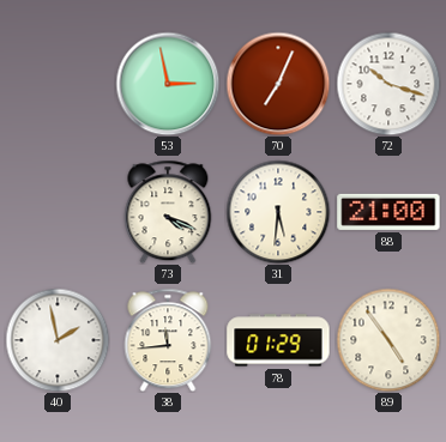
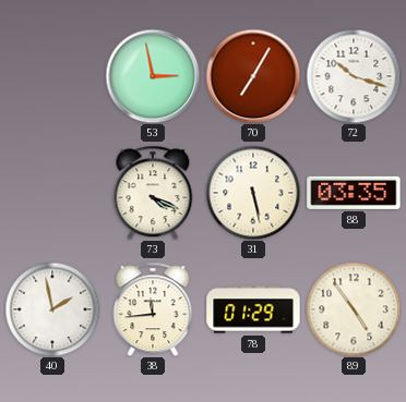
70: 7:04 -> 7:05
31: 5:31 -> 5:28
88: 21:00 -> 03:35
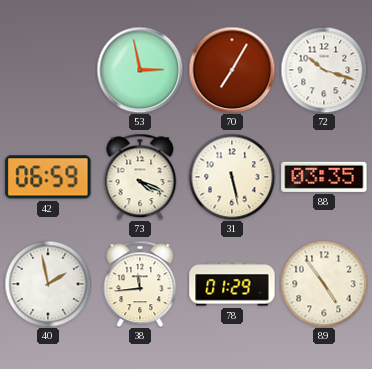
42: none -> 06:59
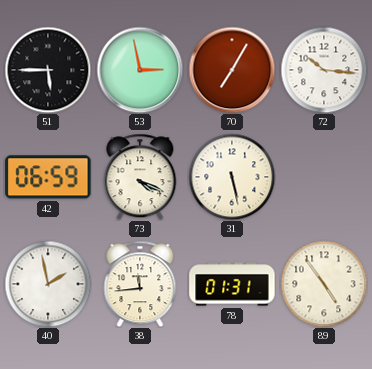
51: none -> 5:45
72: 10:18 -> 10:16
88: 03:35 -> none
78: 01:29 -> 01:31
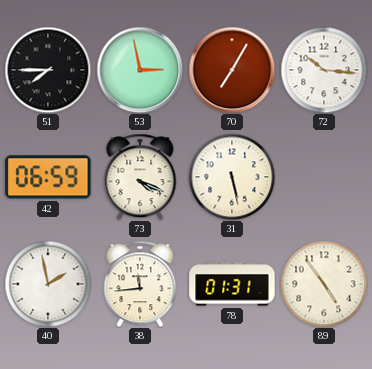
51: 5:45 -> 7:45
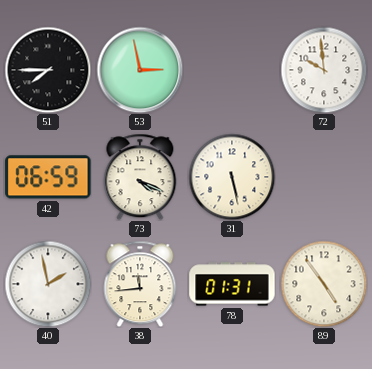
70: 7:05 -> none
72: 10:16 -> 9:59
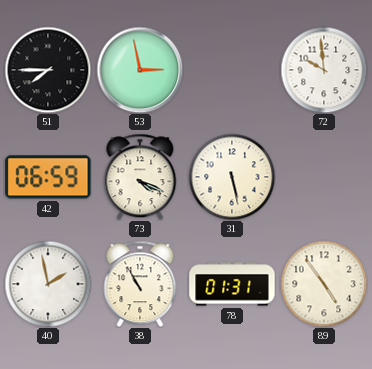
38: 11:44 -> 10:55
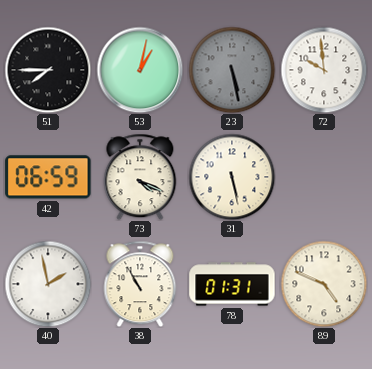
53: 2:58 -> 1:02
23: none -> 5:28
89: 4:54 -> 4:49
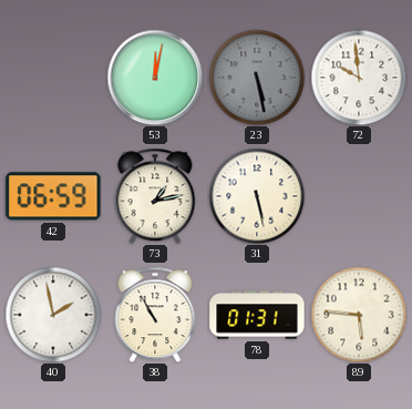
51: 7:45 -> none
53: 1:02 -> 12:02
73: 4:19 -> 1:13
89: 4:49 -> 5:46
